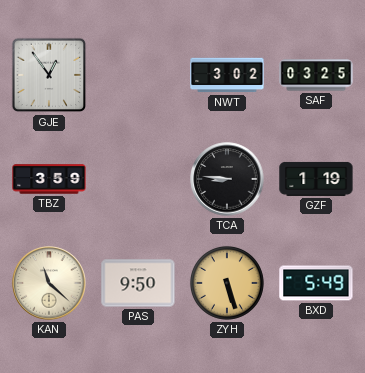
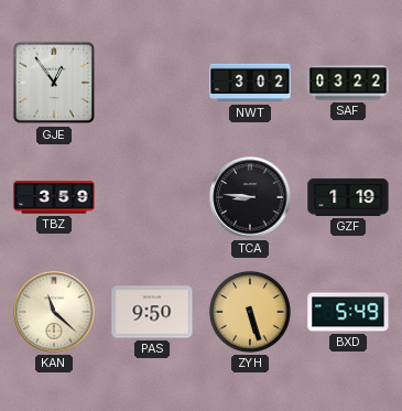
SAF: 03:25 -> 03:22
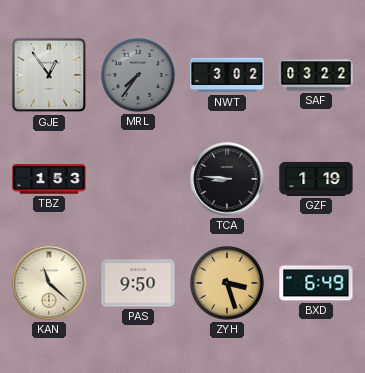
MRL: none -> 7:36
TBZ: 3:59 -> 1:53
ZYH: 5:27 -> 3:27
BXD: 5:49 -> 6:49
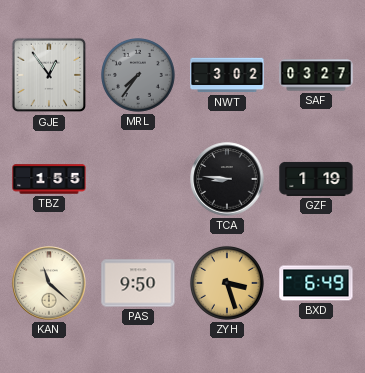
SAF: 03:22 -> 03:27
TBZ: 1:53 -> 1:55
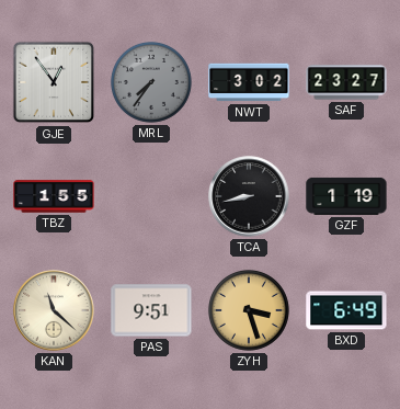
SAF: 03:27 -> 23:27
TCA: 8:46 -> 8:43
PAS: 9:50 -> 9:51
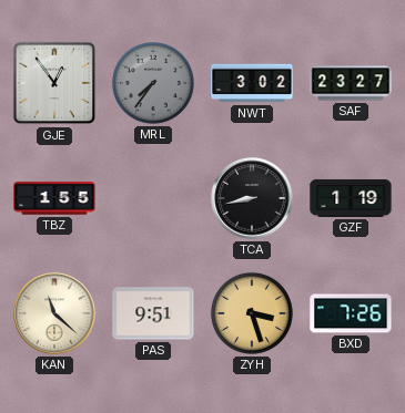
BXD: 6:49 -> 7:26
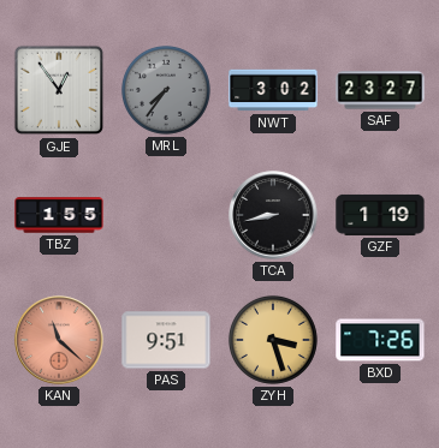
KAN dial: cream -> salmon
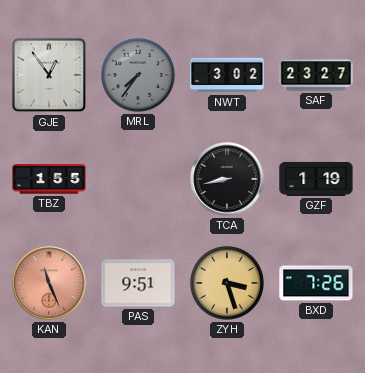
KAN: 11:22 -> 11:26
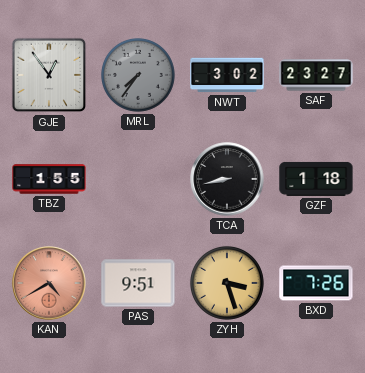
GZF: 1:19 -> 1:18
KAN: 11:26 -> 4:40
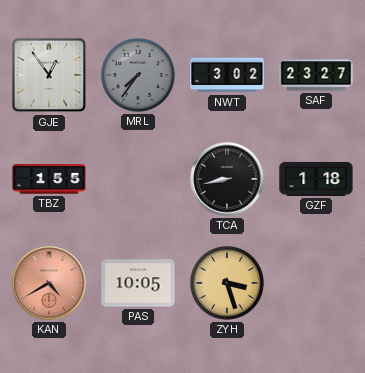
PAS: 9:51 -> 10:05
BXD: 7:26 -> none
